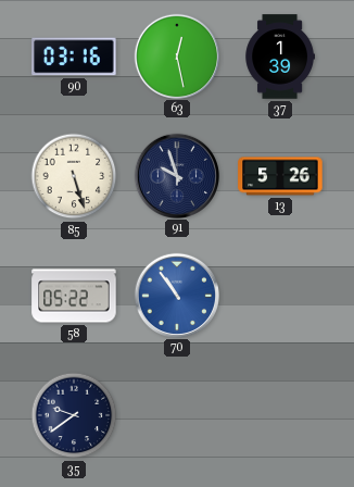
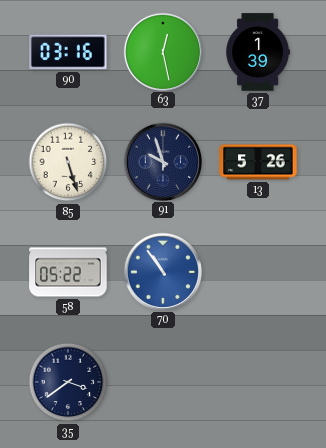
35: 9:39 -> 3:39
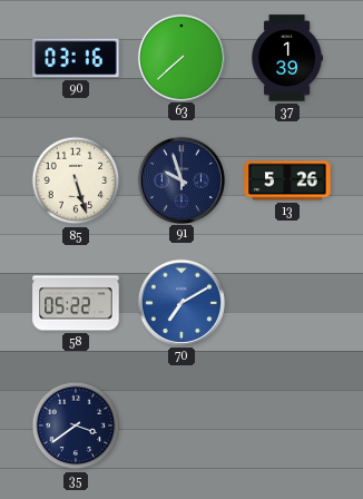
63: 12:28 -> 7:38
70: 10:54 -> 7:10
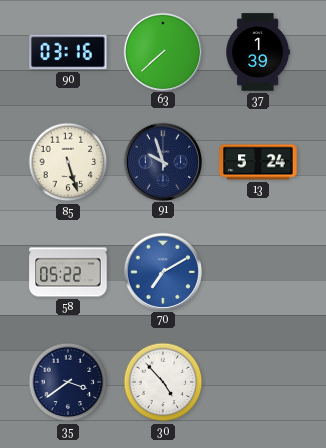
13: 5:26 -> 5:24
30: none -> 4:53
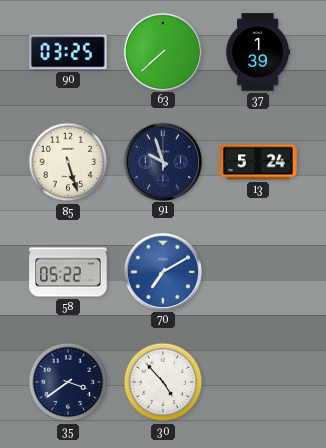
90: 03:16 -> 03:25
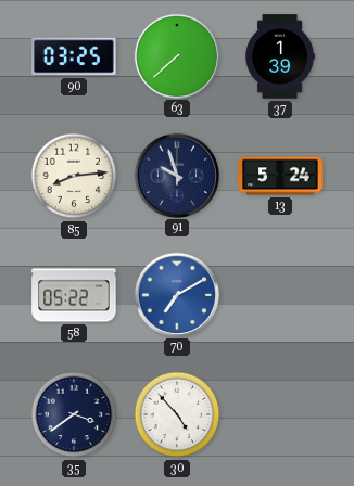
85: 5:27 -> 8:14
